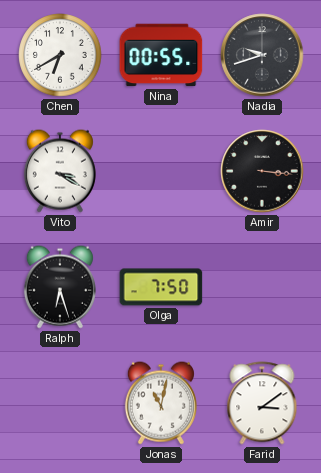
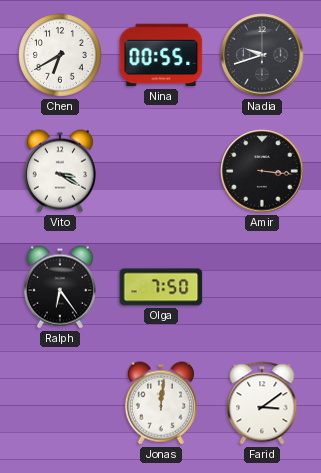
Ralph: 6:27 -> 6:24
Jonas: 11:02 -> 12:01
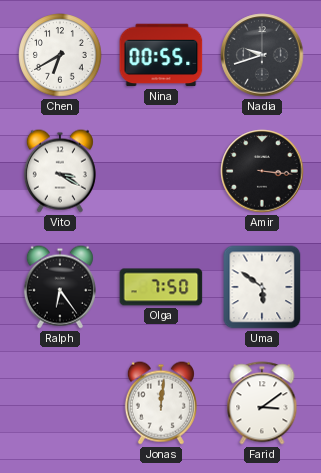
Uma: none -> 5:51
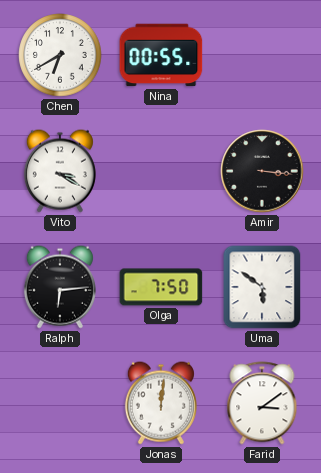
Nadia: 9:42 -> none
Ralph: 6:24 -> 6:14
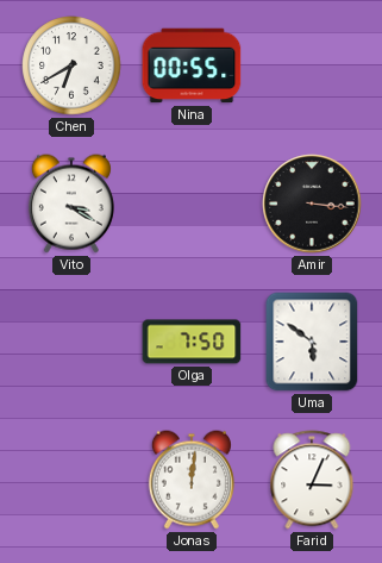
Ralph: 6:14 -> none
Farid: 3:09 -> 3:04
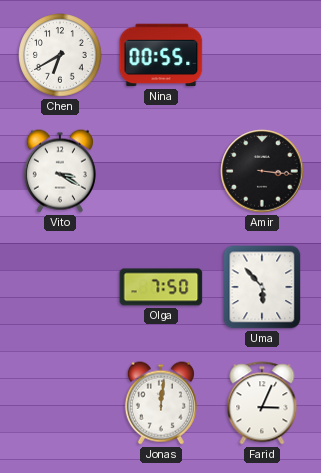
Uma: 5:51 -> 5:53
